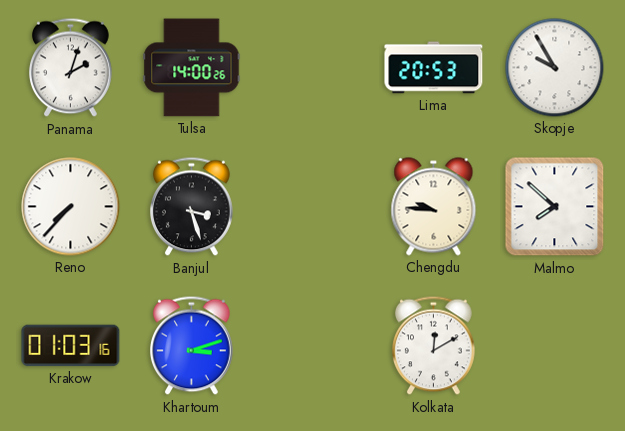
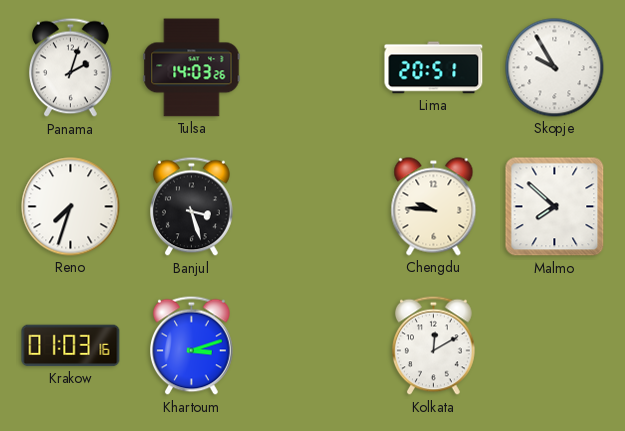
Tulsa: 14:00 -> 14:03
Lima: 20:53 -> 20:51
Reno: 7:37 -> 7:33
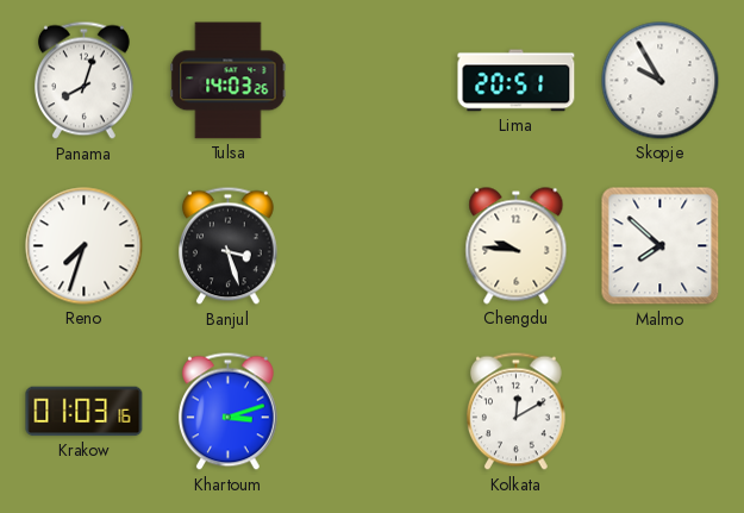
Panama: 2:03 -> 8:03
